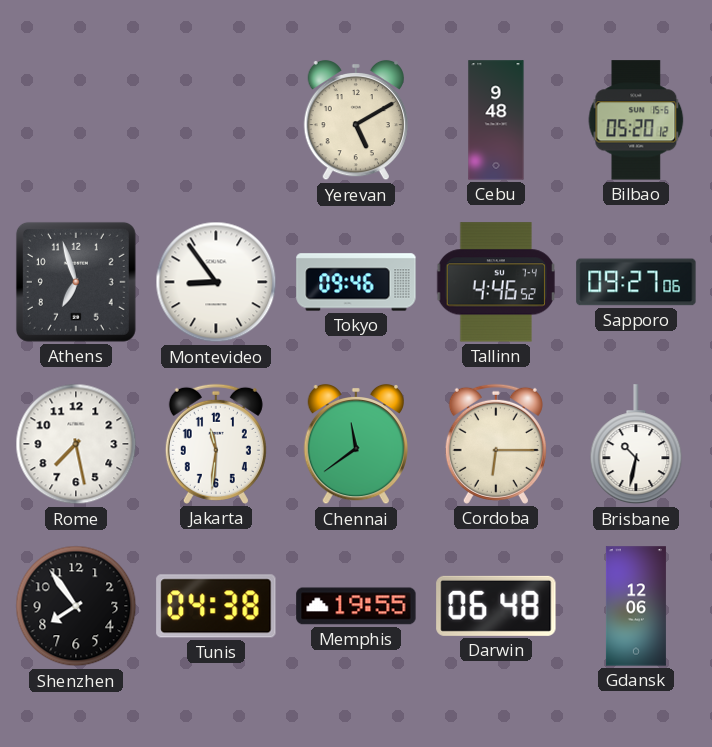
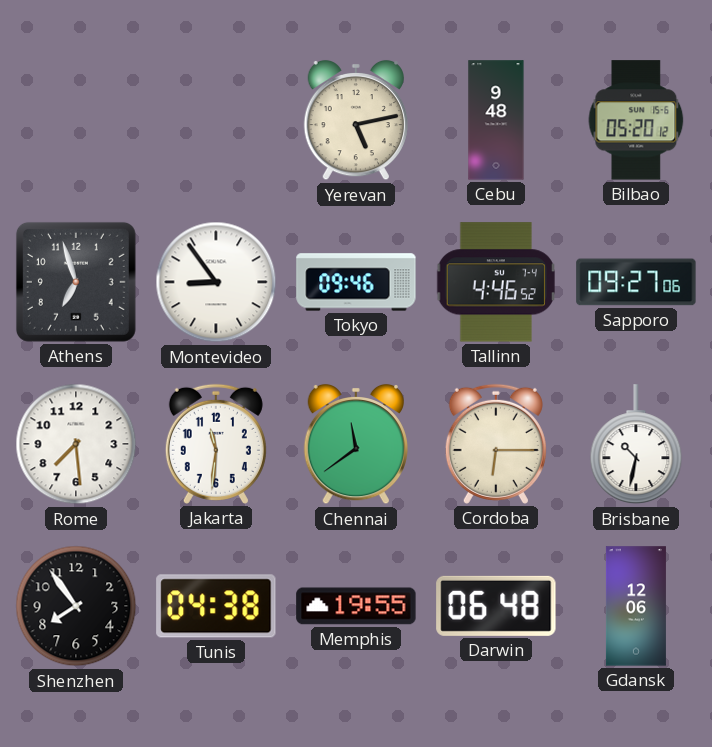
Yerevan: 5:10 -> 5:13
Rome: 7:28 -> 7:29
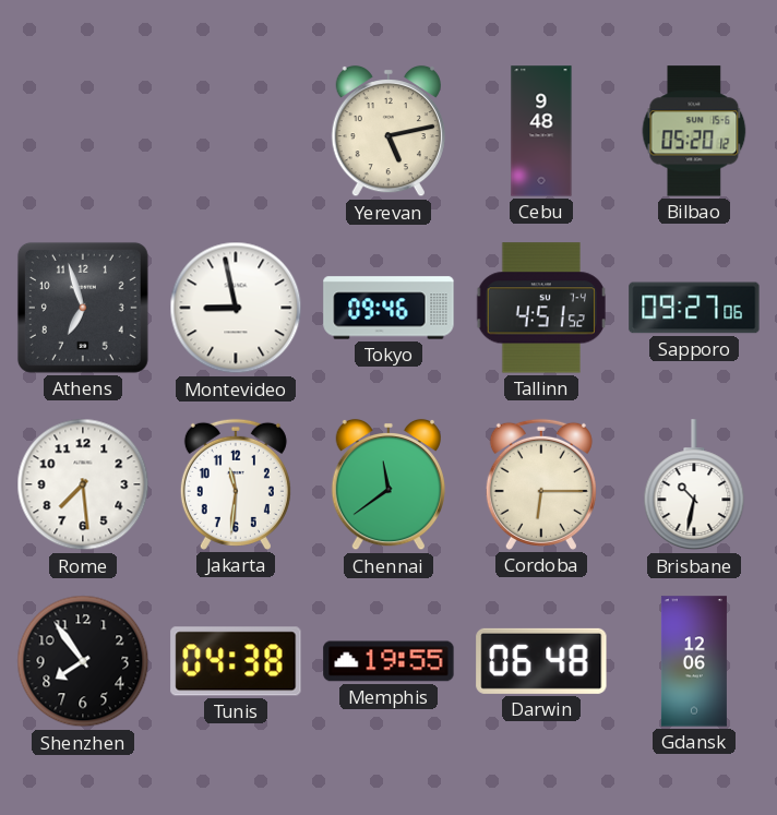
Montevideo: 8:54 -> 8:58
Tallinn: 4:46 -> 4:51
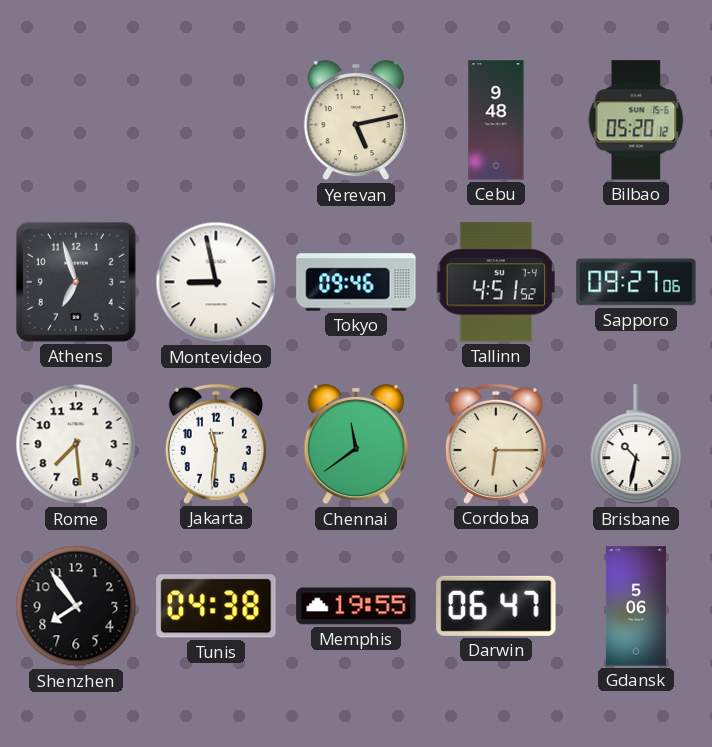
Darwin: 06:48 -> 06:47
Gdansk: 12:06 -> 5:06
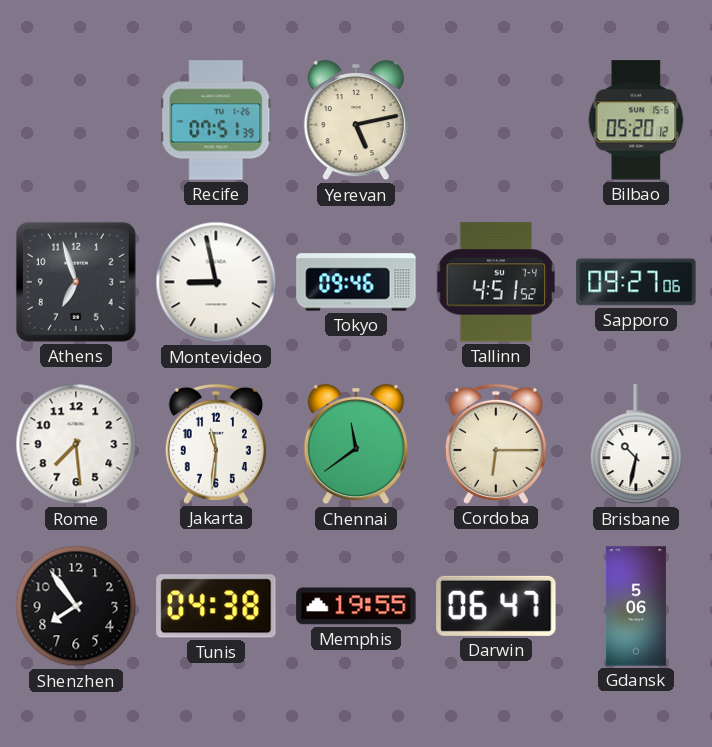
Recife: none -> 07:51
Cebu: 9:48 -> none
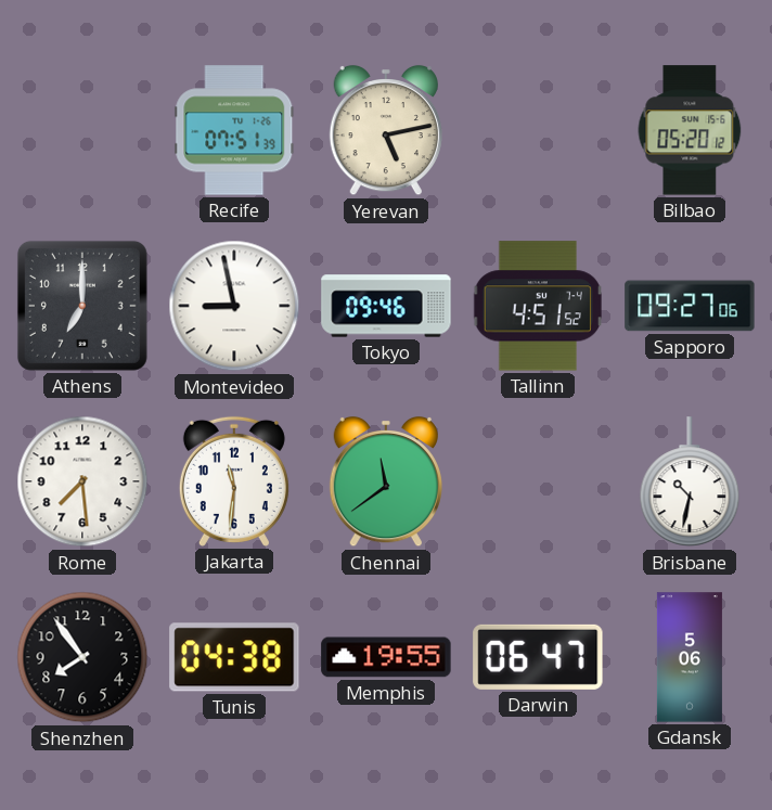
Athens: 6:57 -> 7:00
Cordoba: 6:15 -> none
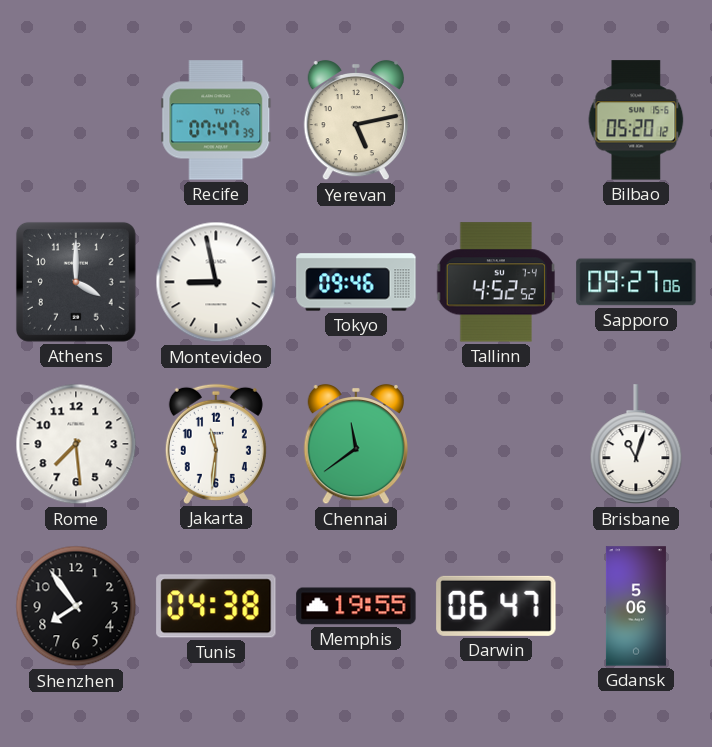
Recife: 07:51 -> 07:47
Athens: 7:00 -> 4:00
Tallinn: 4:51 -> 4:52
Brisbane: 10:32 -> 11:03
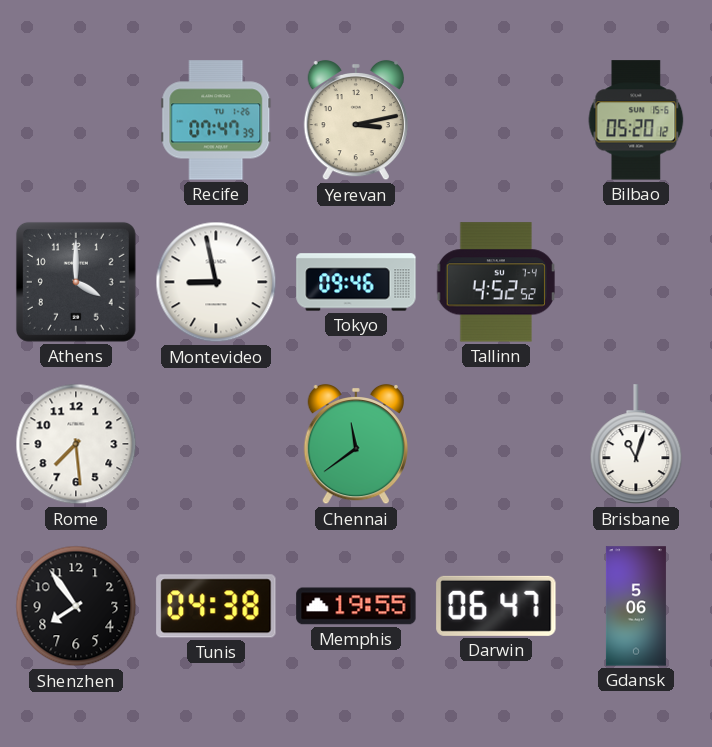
Yerevan: 5:13 -> 3:13
Sapporo: 09:27 -> none
Jakarta: 11:31 -> none
